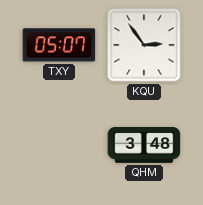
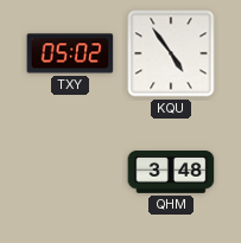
TXY: 05:07 -> 05:02
KQU: 2:54 -> 4:54
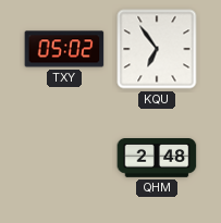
KQU: 4:54 -> 6:54
QHM: 3:48 -> 2:48
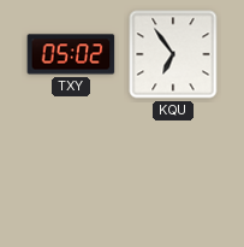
QHM: 2:48 -> none
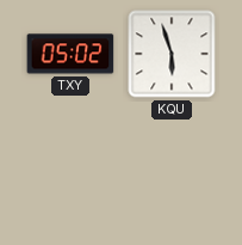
KQU: 6:54 -> 5:57
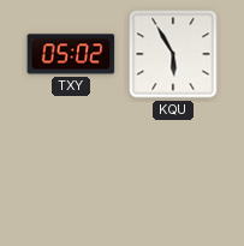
KQU: 5:57 -> 5:55
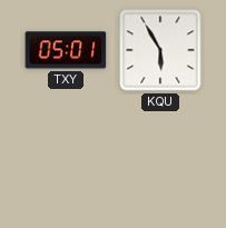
TXY: 05:02 -> 05:01
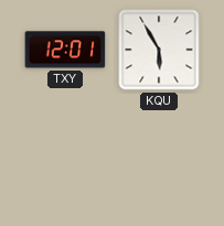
TXY: 05:01 -> 12:01
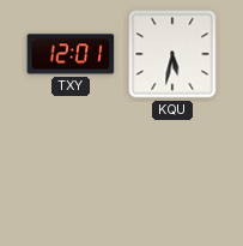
KQU: 5:55 -> 5:32
